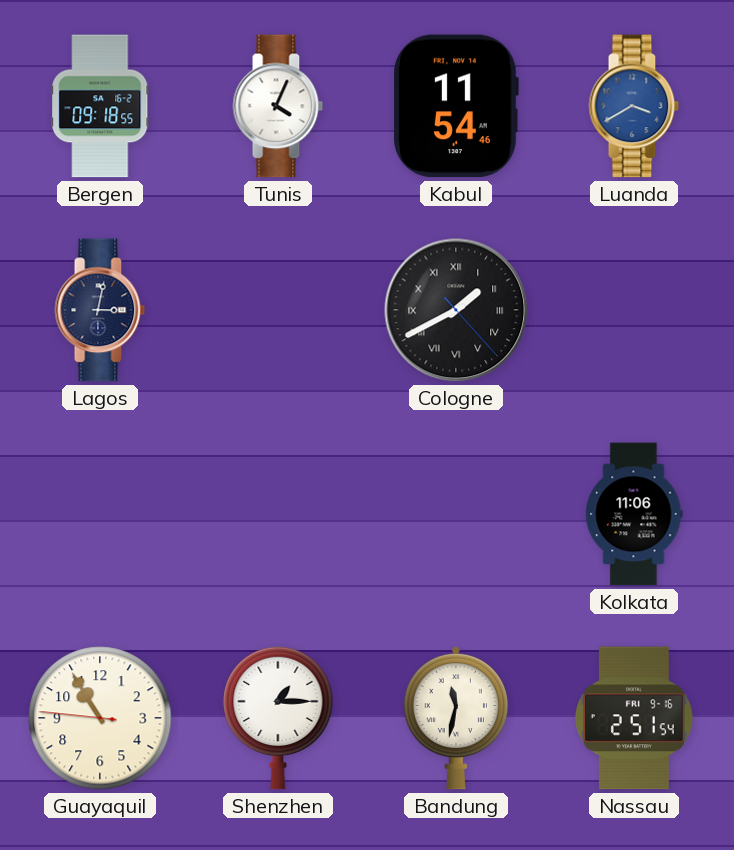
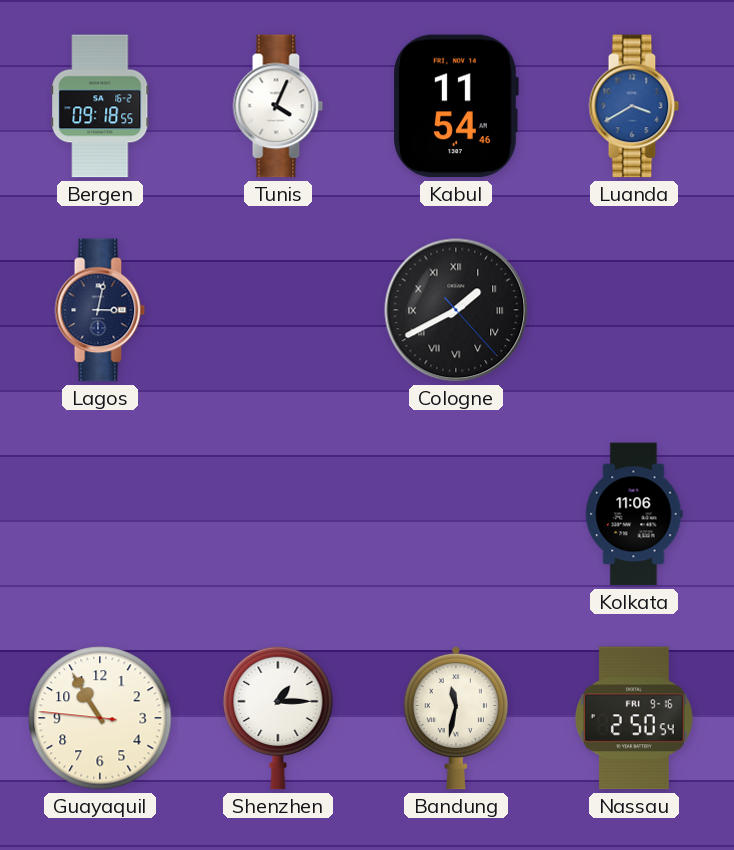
Nassau: 2:51 -> 2:50
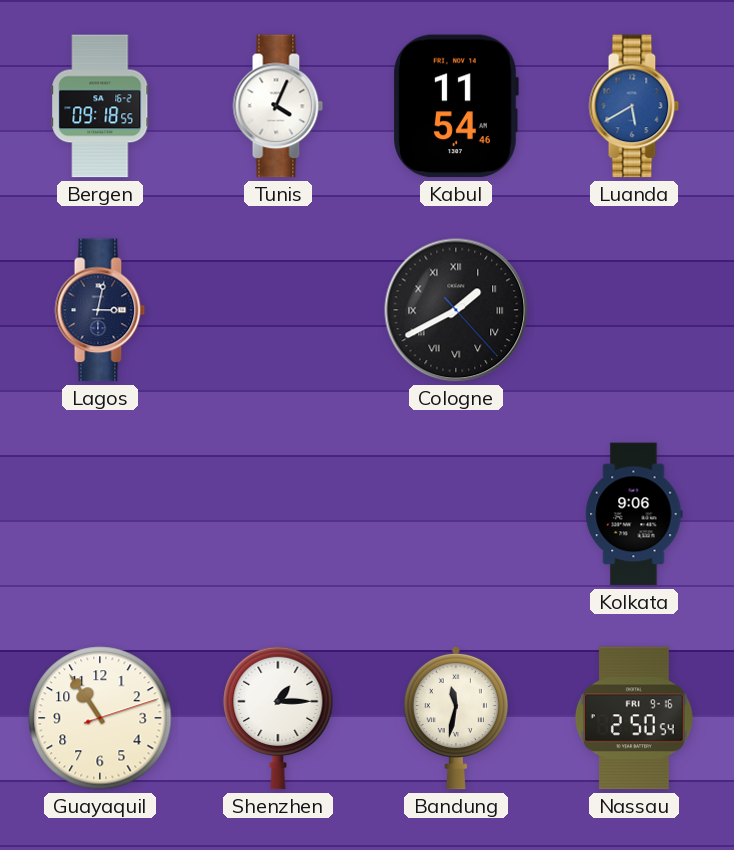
Luanda: 3:40 -> 5:40
Kolkata: 11:06 -> 9:06
Guayaquil: 10:54:46 -> 10:54:12
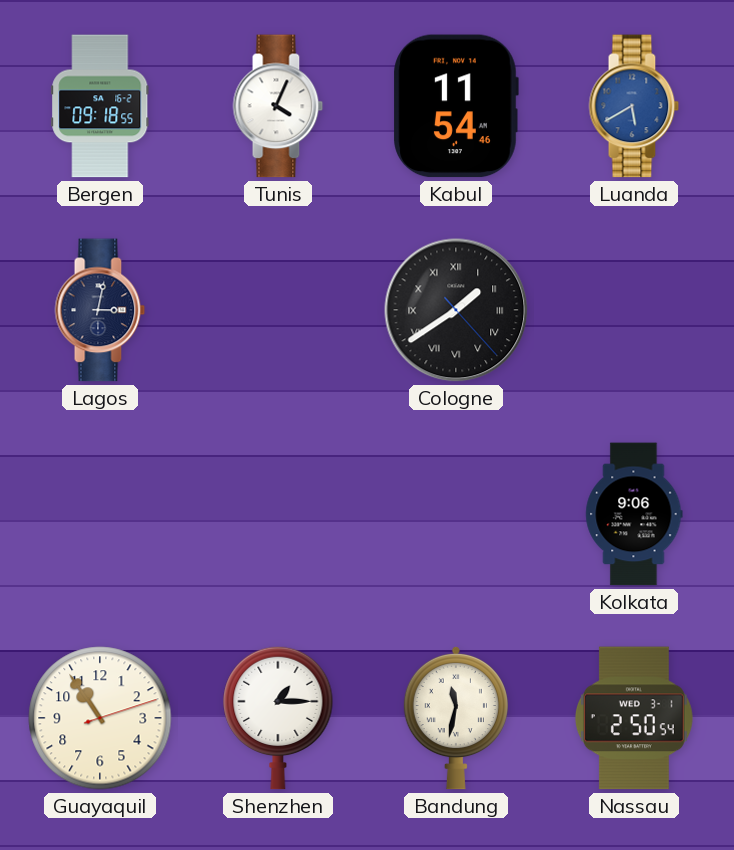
Cologne: 1:40 -> 1:39
Nassau date: FRI 9-16 -> WED 3-1
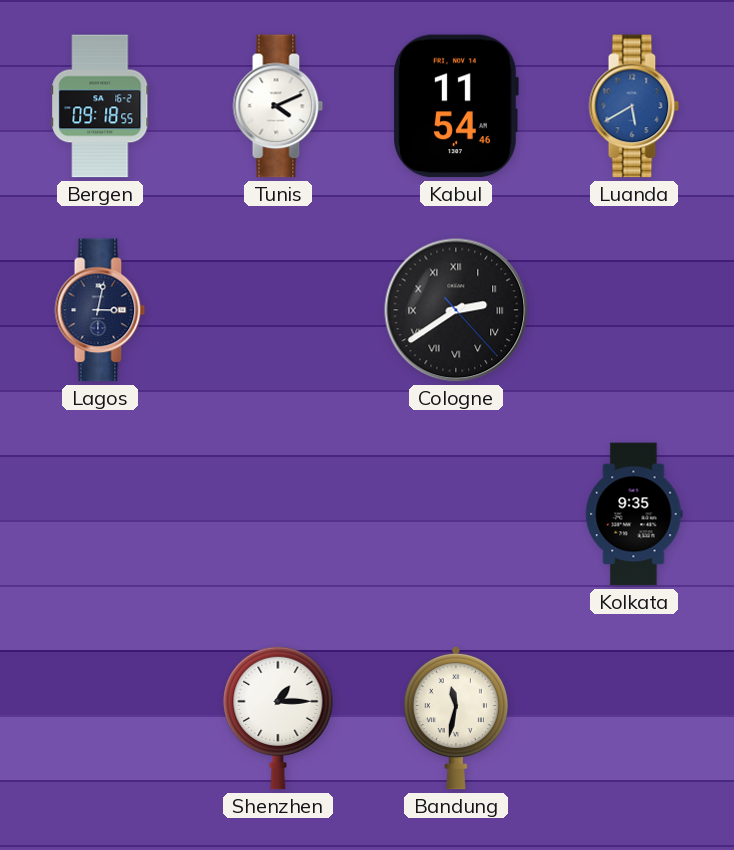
Tunis: 4:04 -> 4:11
Cologne: 1:39 -> 2:39
Kolkata: 9:06 -> 9:35
Guayaquil: 10:54 -> none
Nassau: 2:50 -> none
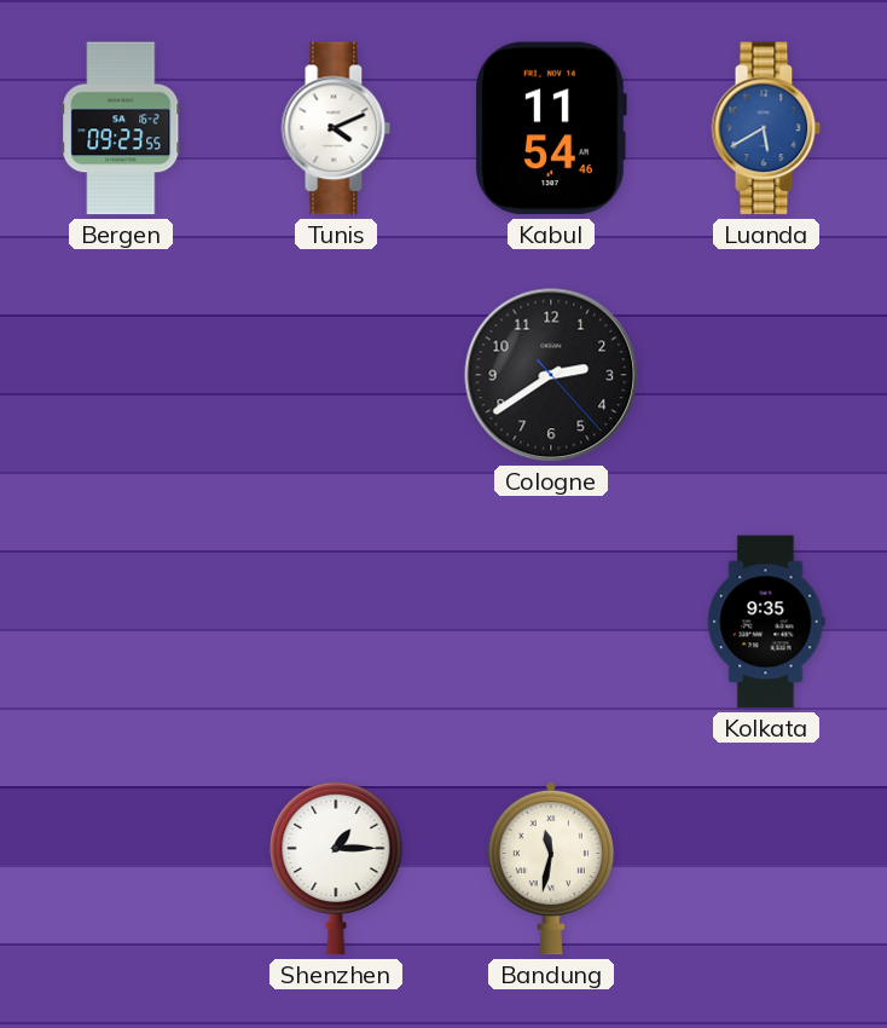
Bergen: 09:18 -> 09:23
Lagos: 3:02 -> none
Cologne numerals: Roman -> Arabic
